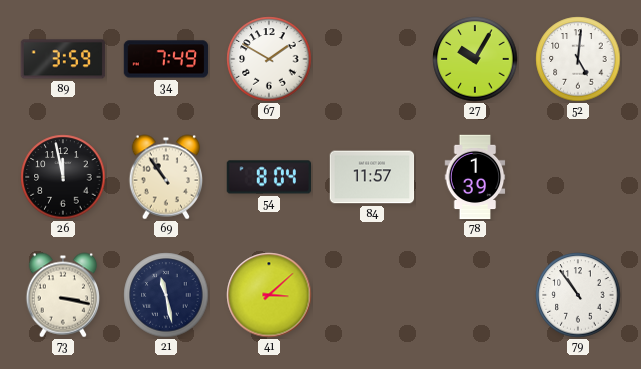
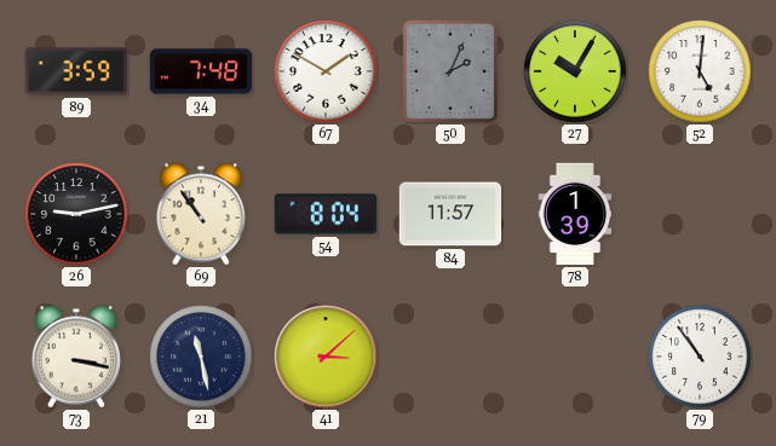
34: 7:49 -> 7:48
50: none -> 2:04
26: 11:58 -> 9:13
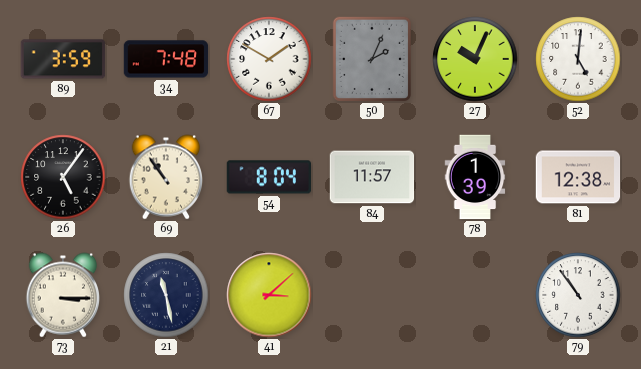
27: 10:05 -> 10:04
26: 9:13 -> 5:06
81: none -> 12:38
73: 3:17 -> 3:15
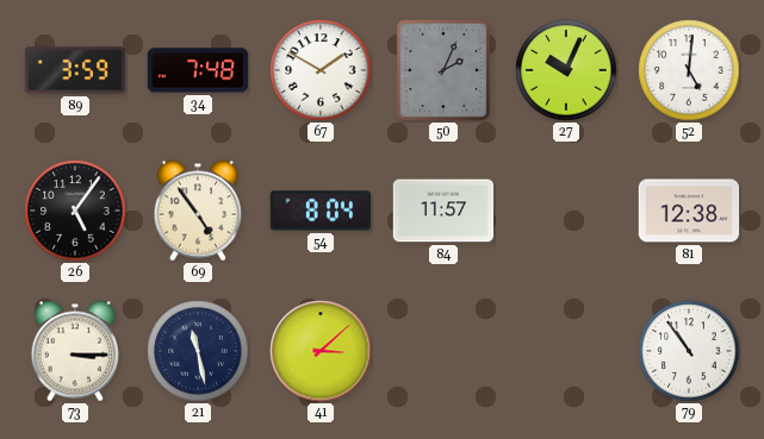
69: 10:54 -> 4:54
78: 1:39 -> none
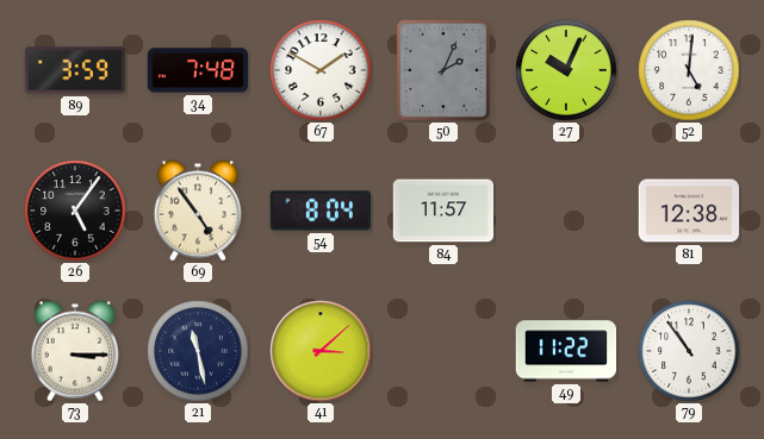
49: none -> 11:22
